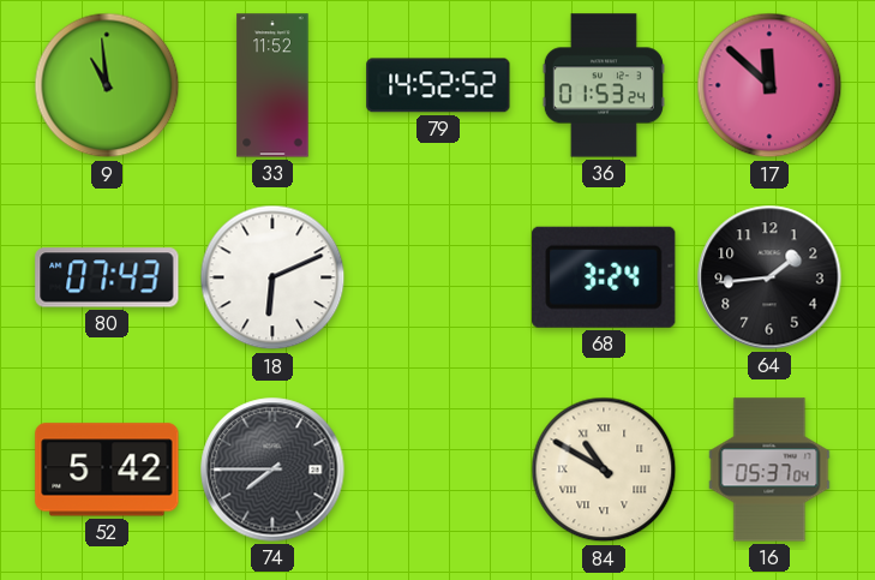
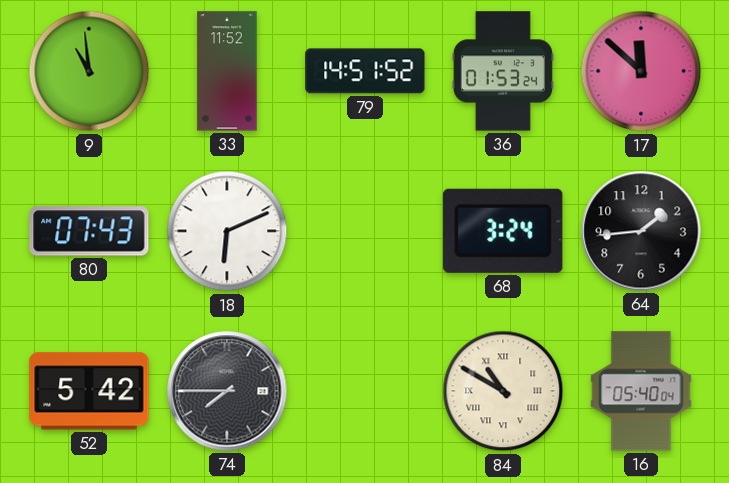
79: 14:52 -> 14:51
16: 05:37 -> 05:40
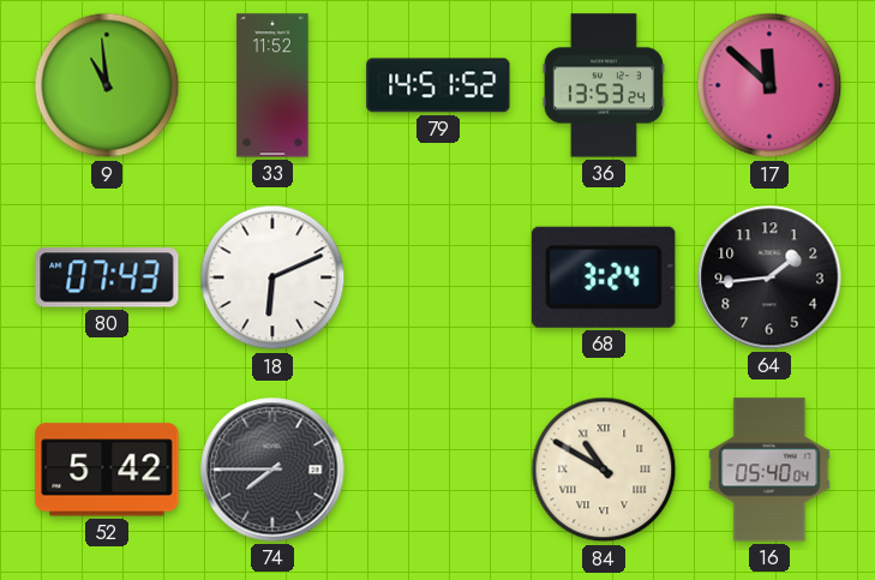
36: 01:53 -> 13:53
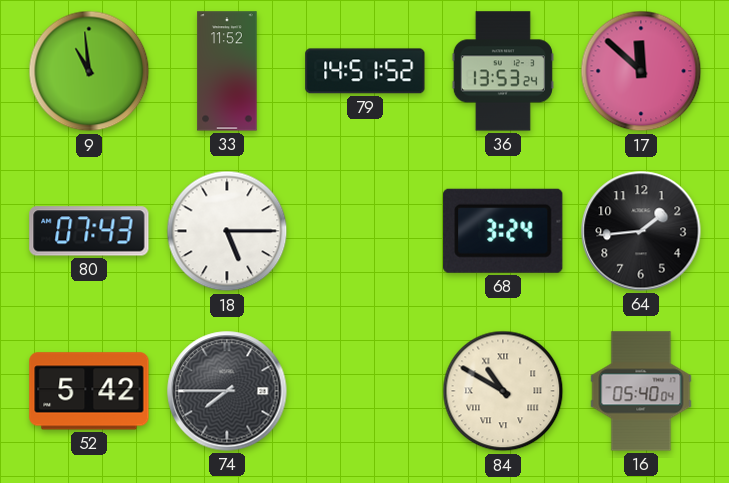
18: 6:11 -> 5:15
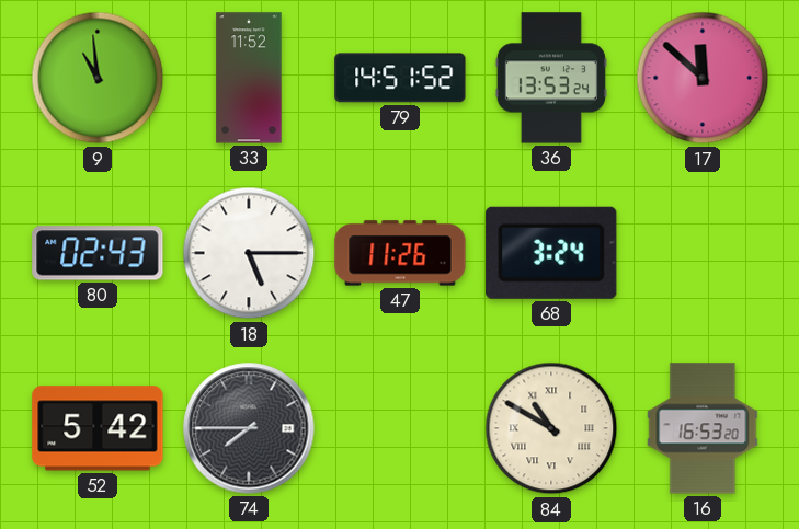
80: 07:43 -> 02:43
47: none -> 11:26
64: 1:44 -> none
16: 05:40 -> 16:53
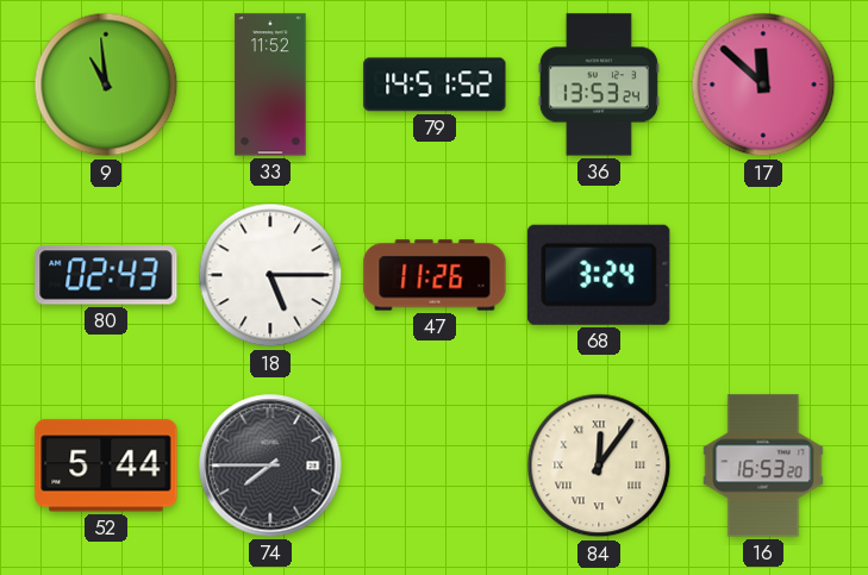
52: 5:42 -> 5:44
84: 10:50 -> 12:06
